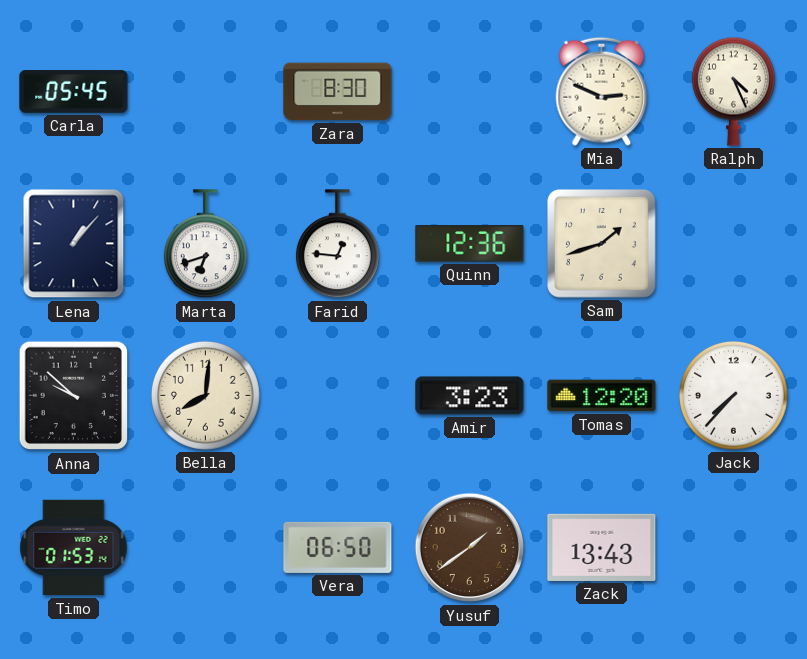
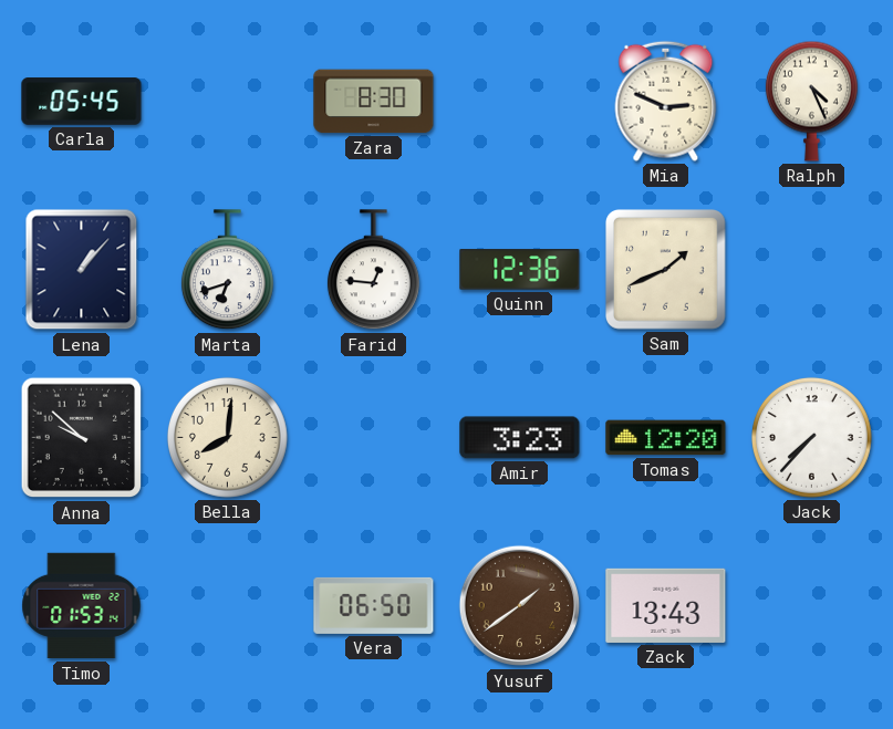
Sam: 1:42 -> 1:41
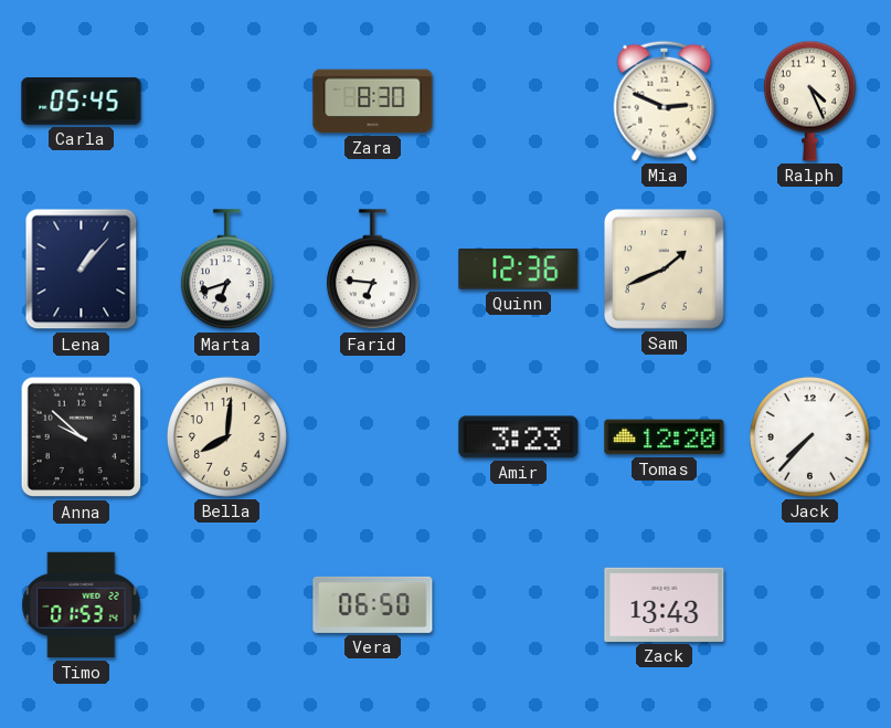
Farid: 12:46 -> 6:46
Yusuf: 1:39 -> none
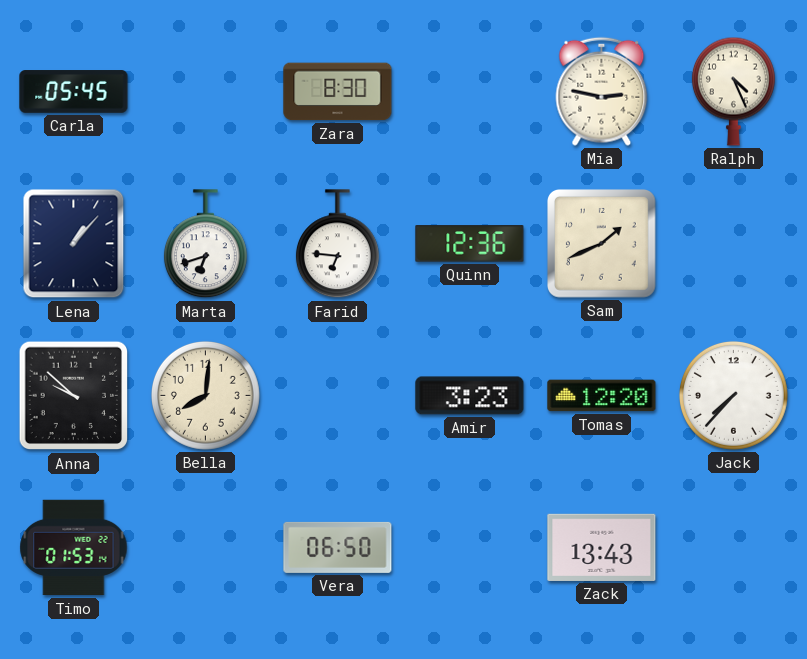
Mia: 2:49 -> 2:47
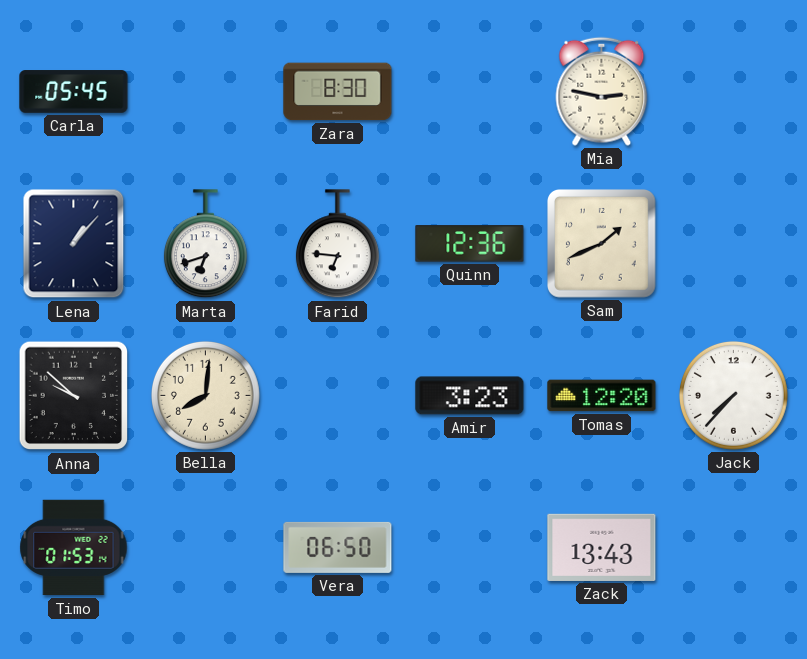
Ralph: 4:26 -> none
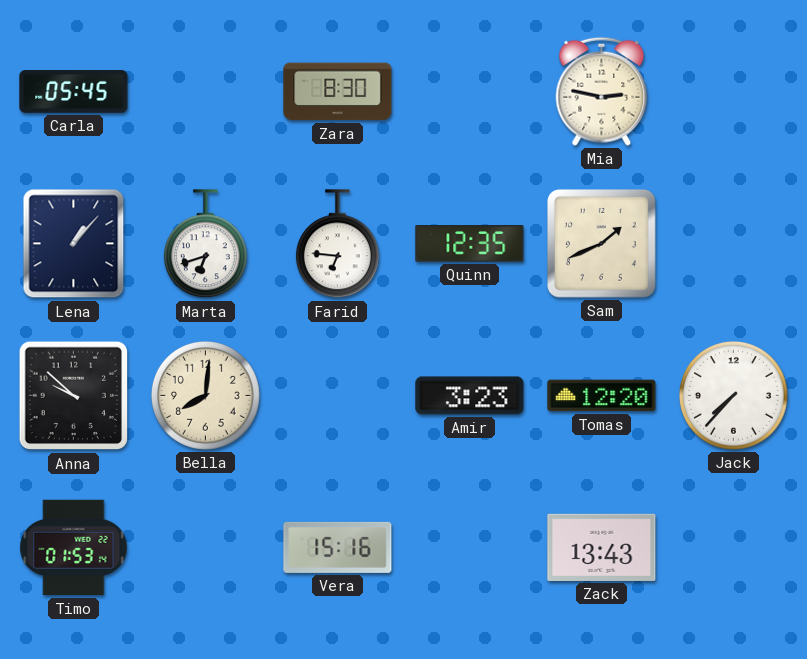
Quinn: 12:36 -> 12:35
Vera: 06:50 -> 15:16
